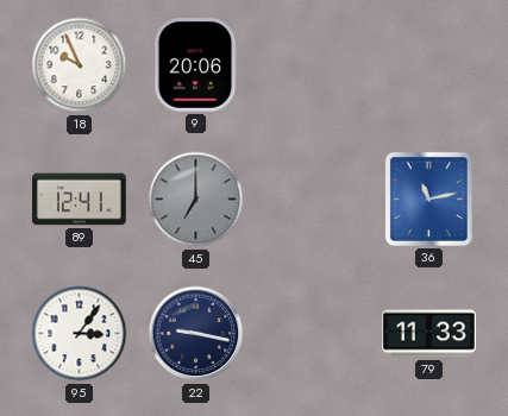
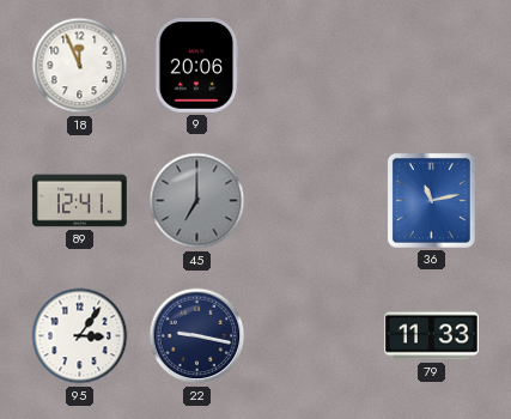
18: 9:56 -> 11:56
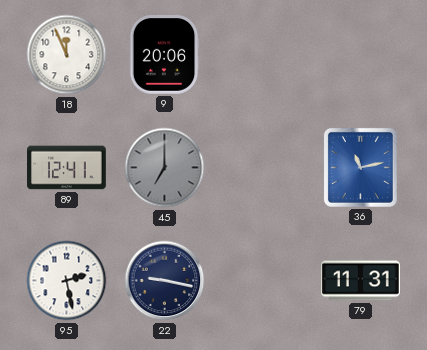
95: 3:06 -> 2:28
79: 11:33 -> 11:31
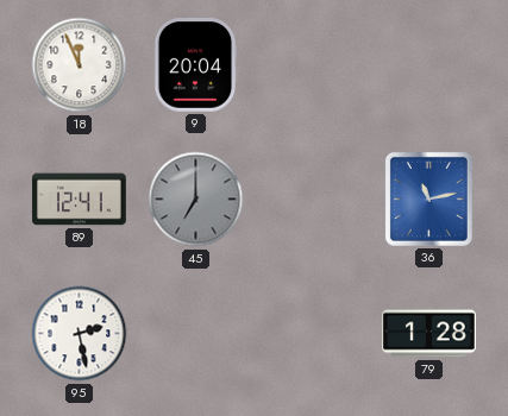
9: 20:06 -> 20:04
22: 9:17 -> none
79: 11:31 -> 1:28
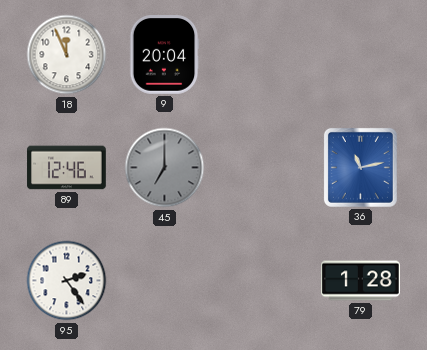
89: 12:41 -> 12:46
95: 2:28 -> 2:24
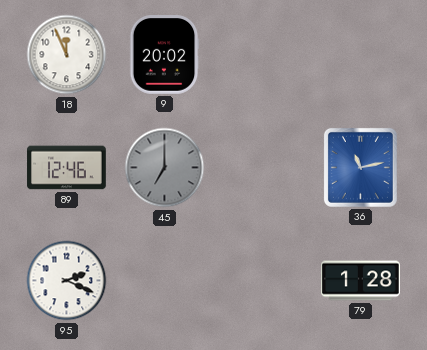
9: 20:04 -> 20:02
95: 2:24 -> 2:19
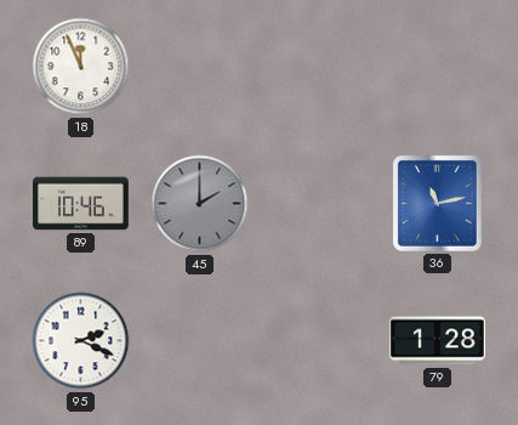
9: 20:02 -> none
89: 12:46 -> 10:46
45: 7:00 -> 2:00
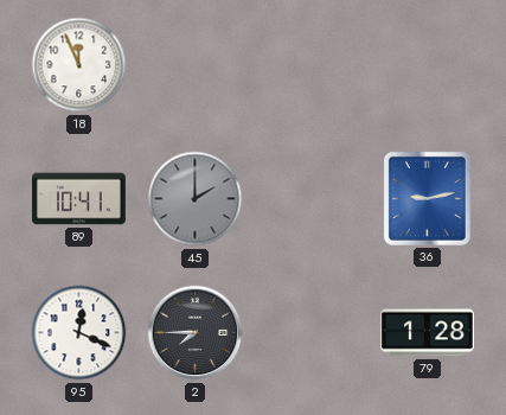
89: 10:46 -> 10:41
36: 11:13 -> 9:13
95: 2:19 -> 12:19
2: none -> 7:45
